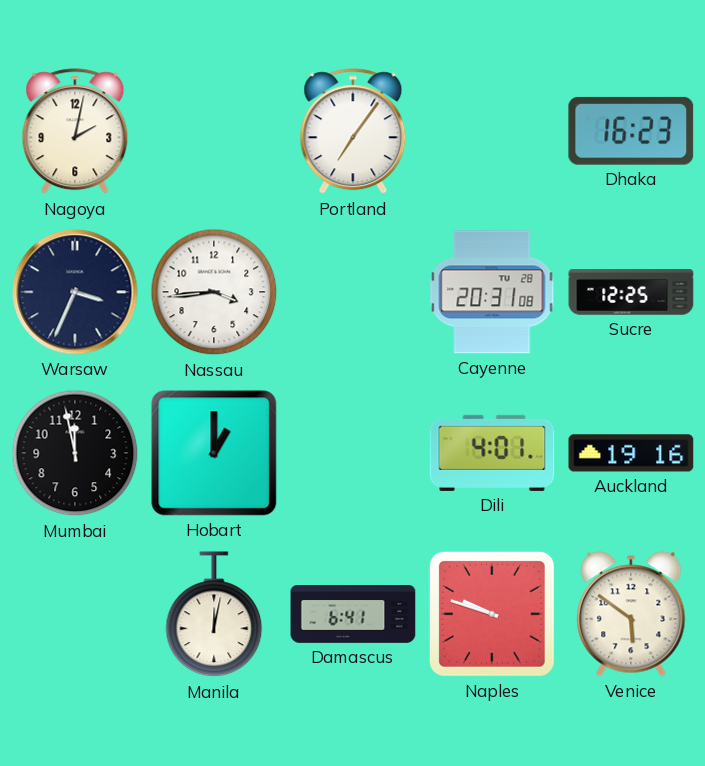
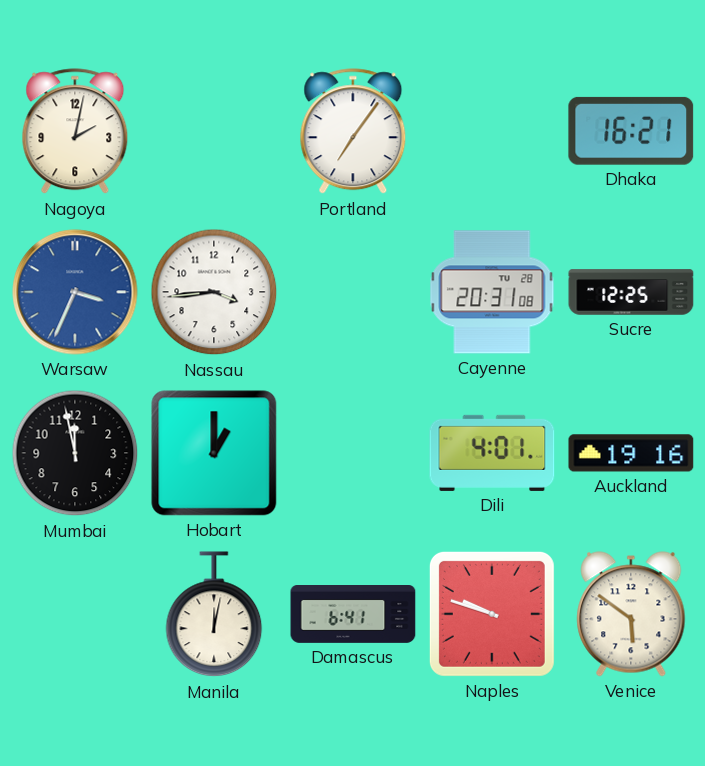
Dhaka: 16:23 -> 16:21
Warsaw dial: navy -> blue
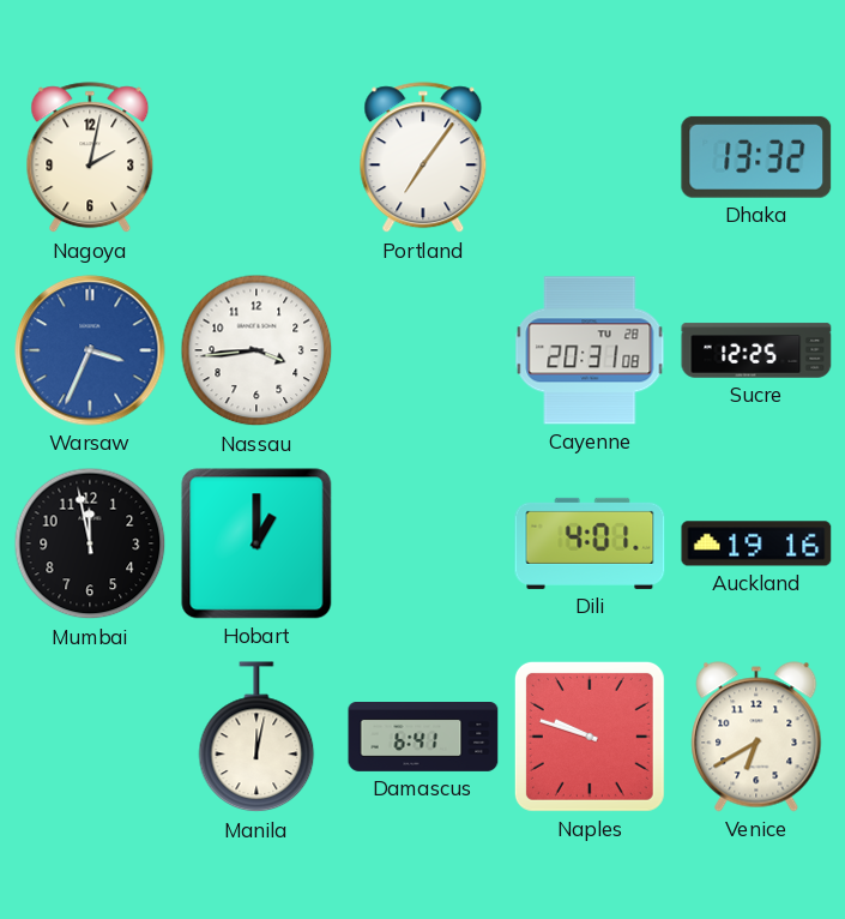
Dhaka: 16:21 -> 13:32
Venice: 5:51 -> 6:40
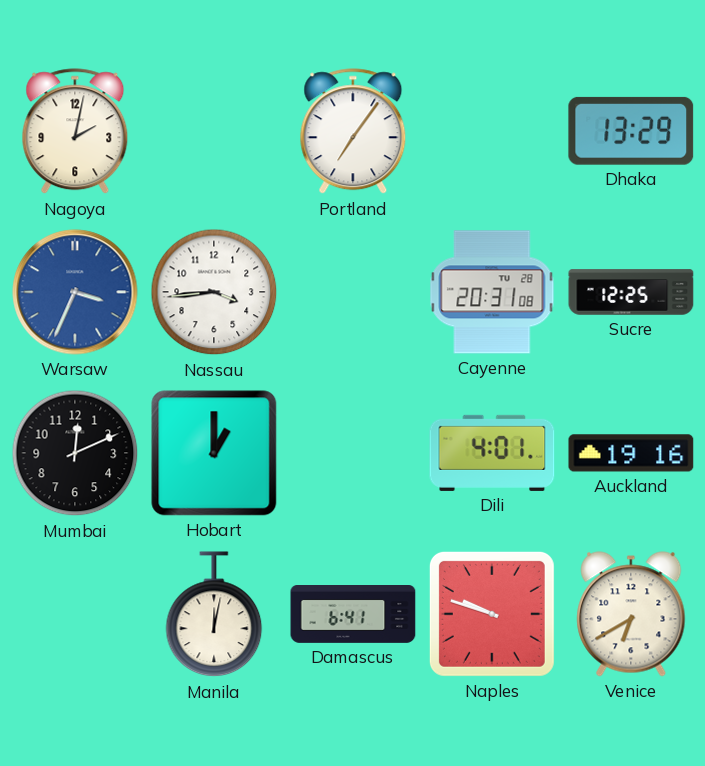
Dhaka: 13:32 -> 13:29
Mumbai: 11:58 -> 12:11
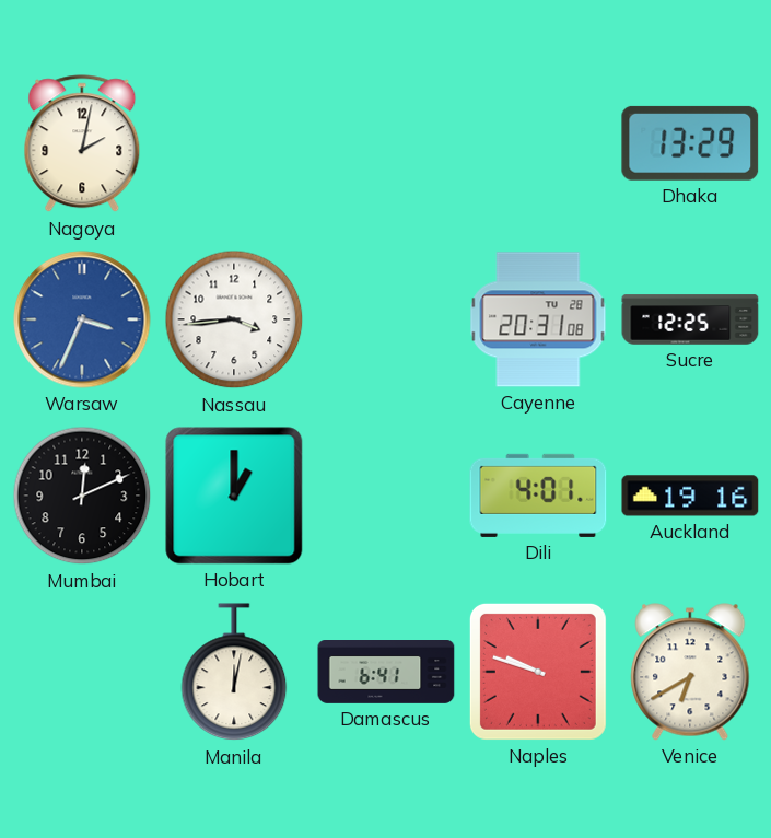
Portland: 7:06 -> none
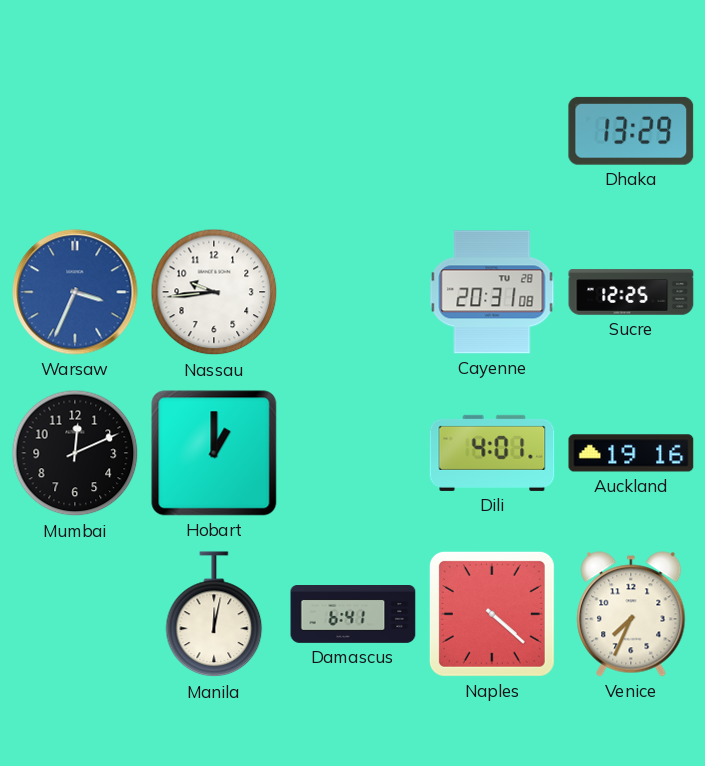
Nagoya: 2:02 -> none
Nassau: 3:44 -> 9:44
Naples: 9:48 -> 4:22
Venice: 6:40 -> 7:34
